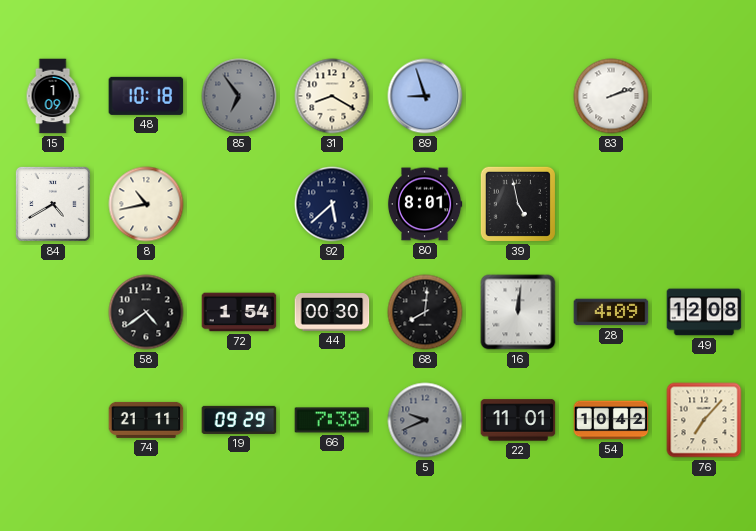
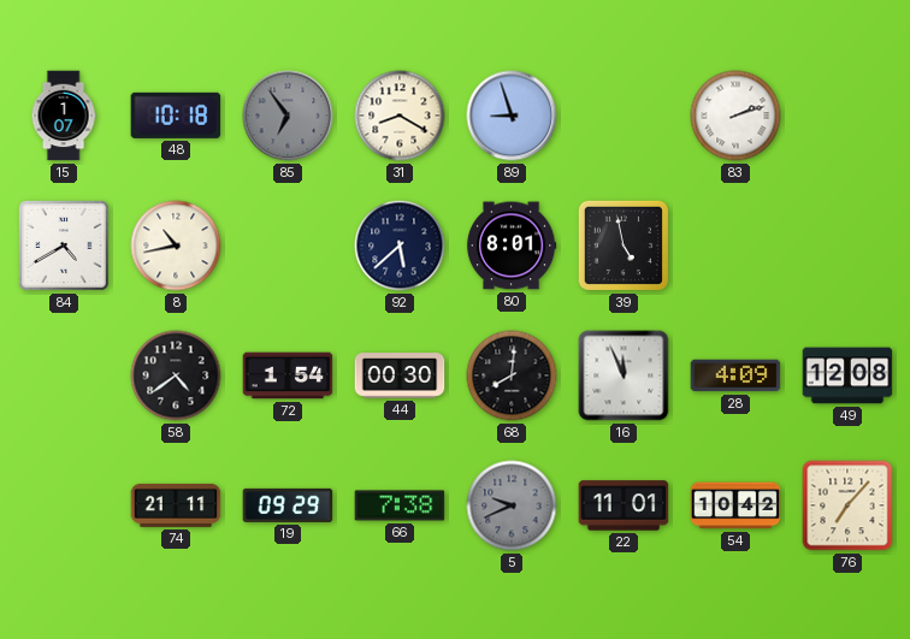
15: 1:09 -> 1:07
16: 12:01 -> 11:56
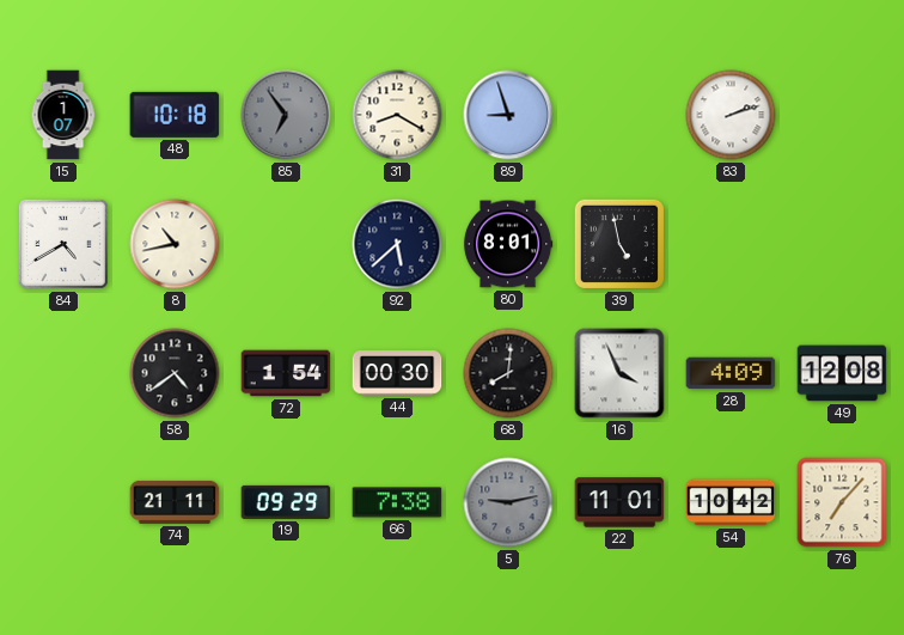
16: 11:56 -> 3:56
5: 9:41 -> 9:13
